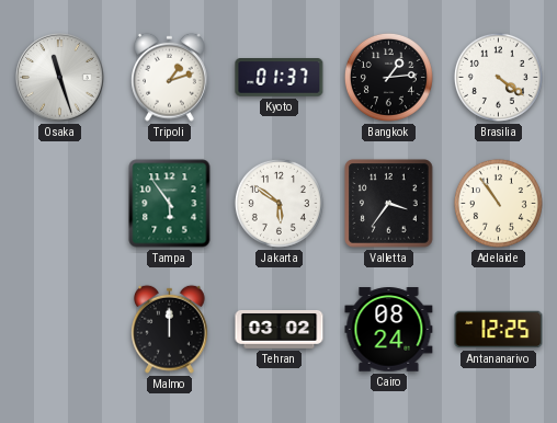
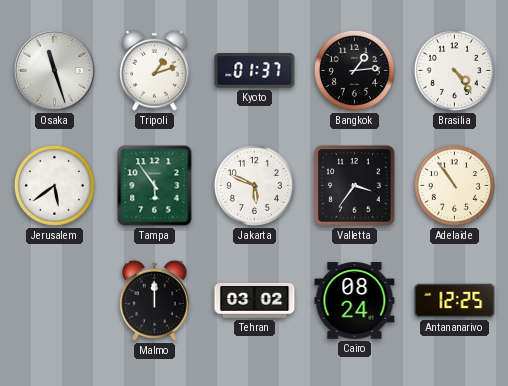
Brasilia: 4:21 -> 4:24
Jerusalem: none -> 5:39
Jakarta: 5:51 -> 5:49
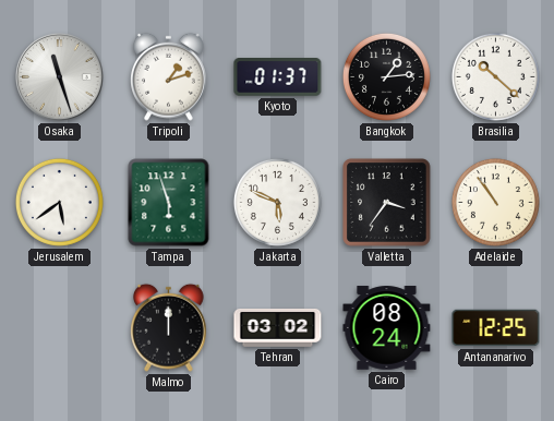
Brasilia: 4:24 -> 10:22
Tampa: 5:54 -> 5:57
